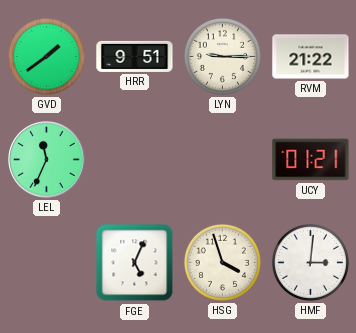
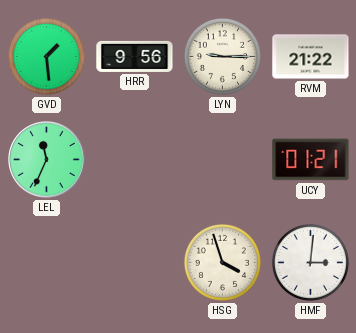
GVD: 1:39 -> 1:29
HRR: 9:51 -> 9:56
FGE: 5:04 -> none
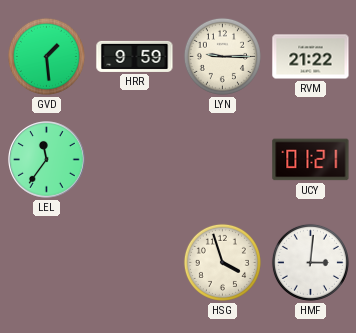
HRR: 9:56 -> 9:59
LEL: 11:34 -> 11:36
